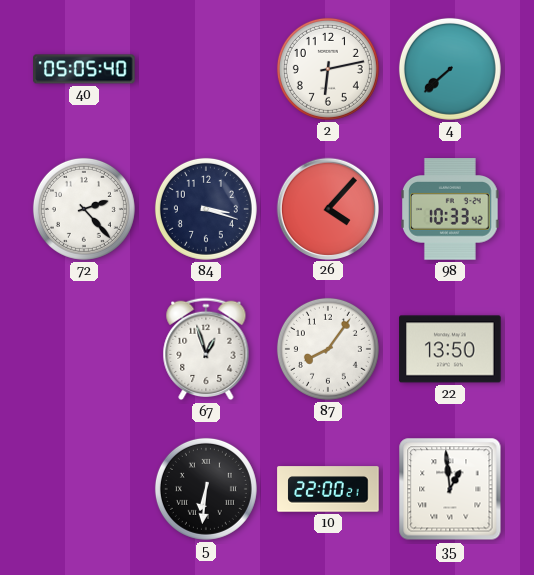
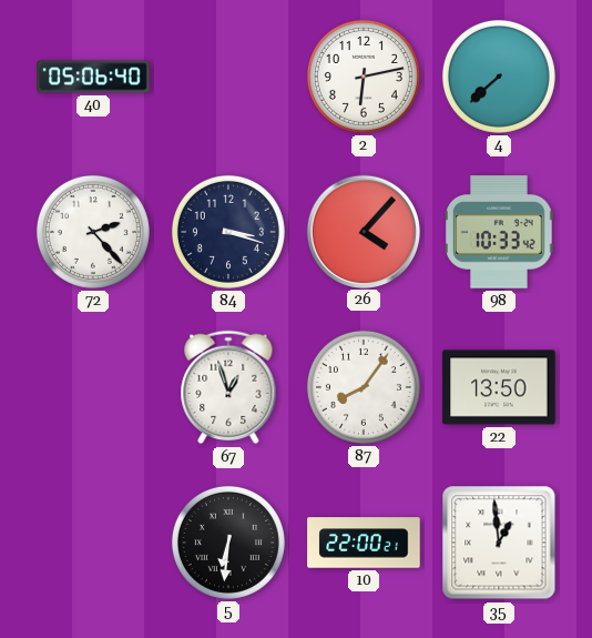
40: 05:05 -> 05:06
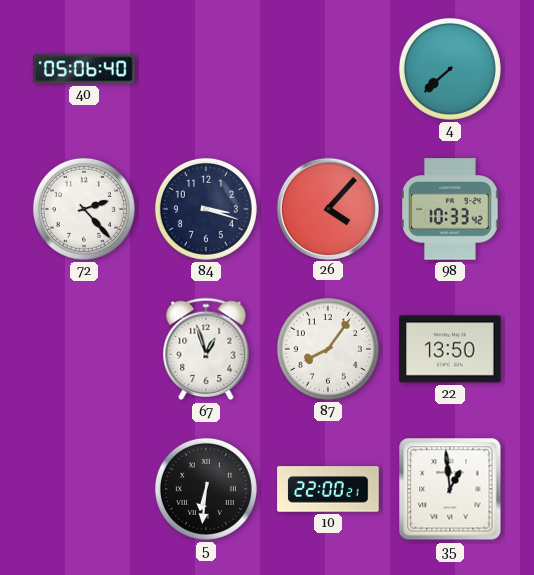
2: 6:13 -> none
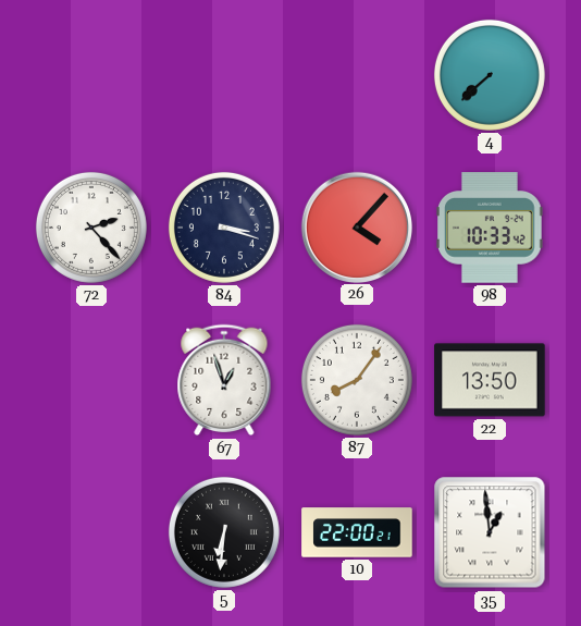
40: 05:06 -> none
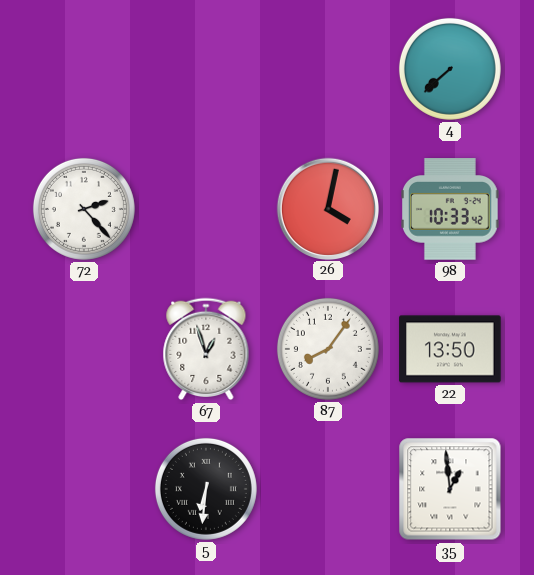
84: 3:18 -> none
26: 4:07 -> 4:02
10: 22:00 -> none
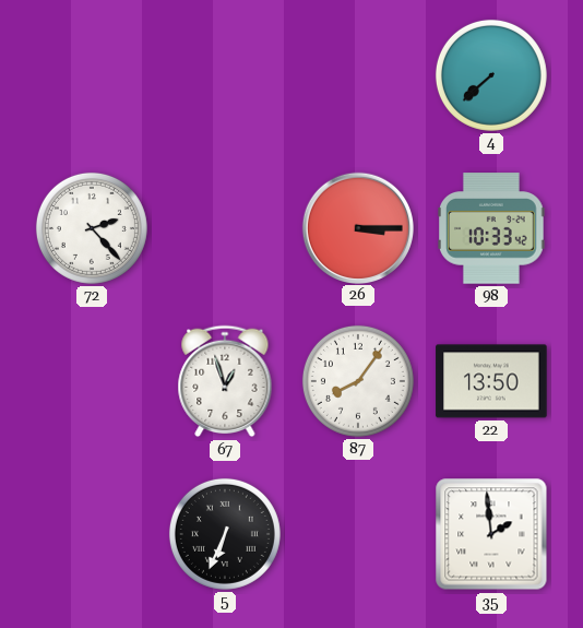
26: 4:02 -> 3:15
5: 6:31 -> 6:34
35: 12:59 -> 1:59
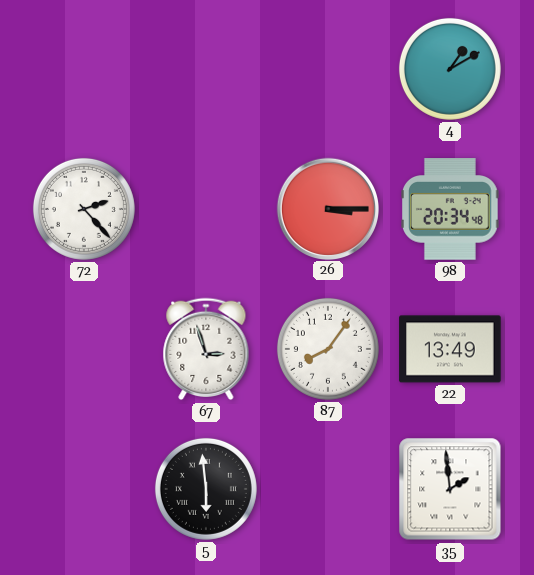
4: 7:38 -> 1:10
98: 10:33 -> 20:34
67: 12:57 -> 2:57
22: 13:50 -> 13:49
5: 6:34 -> 5:59
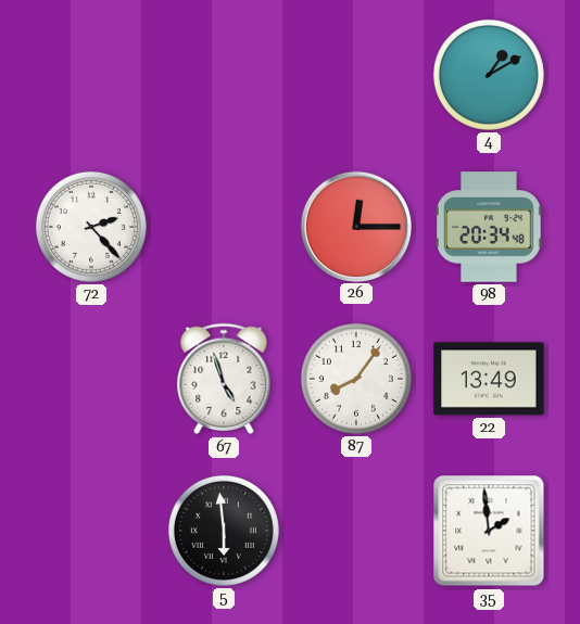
26: 3:15 -> 12:15
67: 2:57 -> 4:57
